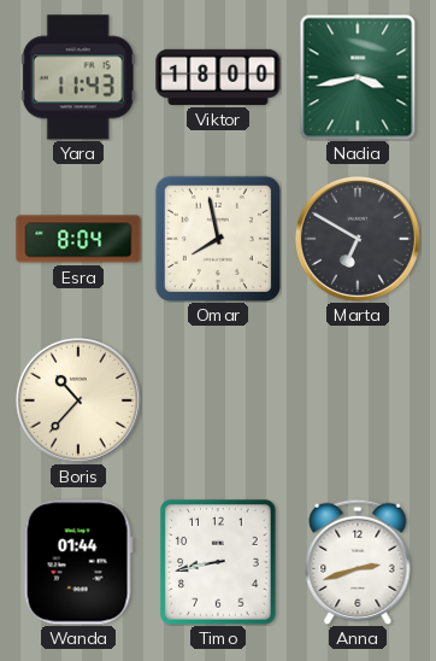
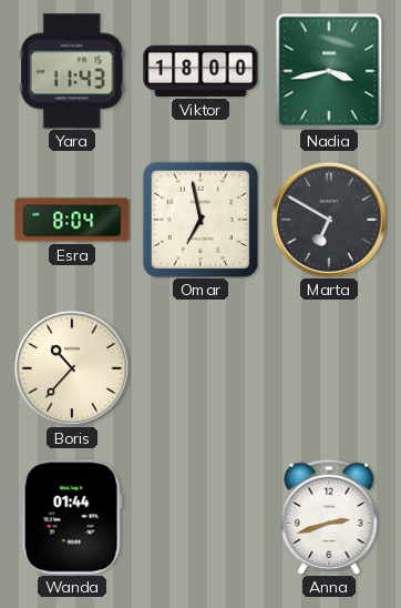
Omar: 7:58 -> 6:58
Timo: 8:43 -> none
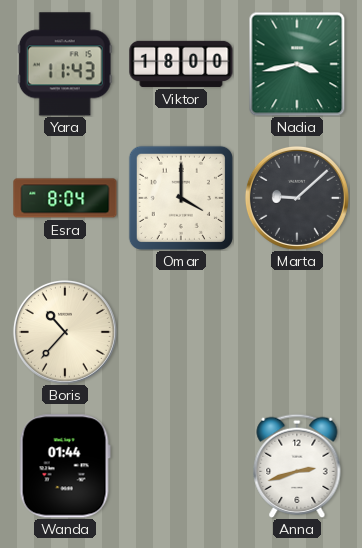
Omar: 6:58 -> 4:00
Marta: 6:50 -> 9:08
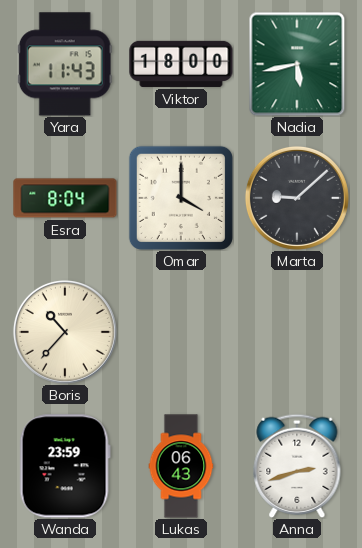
Nadia: 3:43 -> 5:43
Wanda: 01:44 -> 23:59
Lukas: none -> 06:43
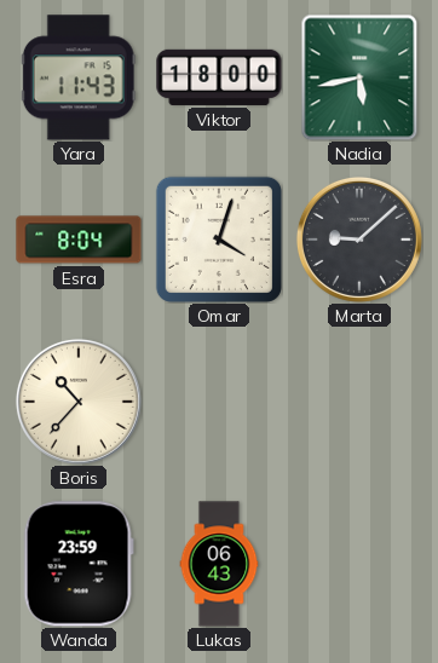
Omar: 4:00 -> 4:03
Anna: 2:42 -> none
